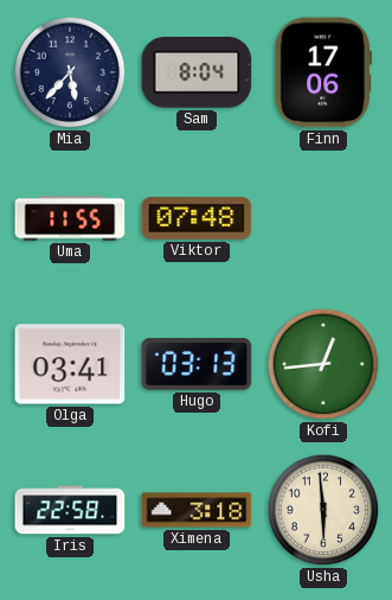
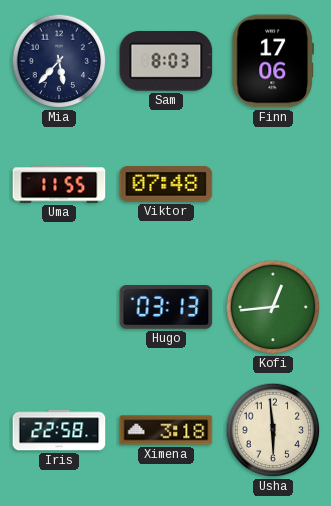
Sam: 8:04 -> 8:03
Olga: 03:41 -> none
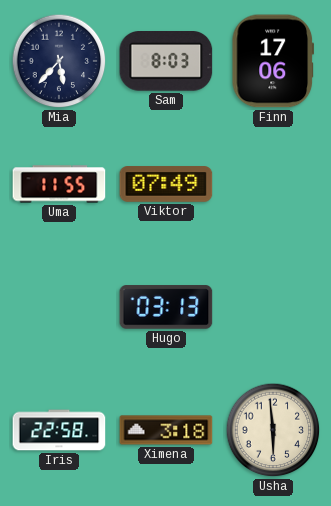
Viktor: 07:48 -> 07:49
Kofi: 12:44 -> none
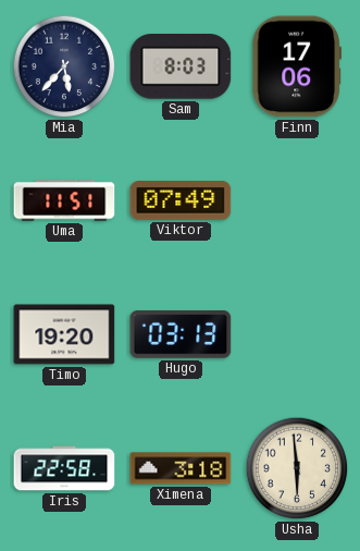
Uma: 11:55 -> 11:51
Timo: none -> 19:20
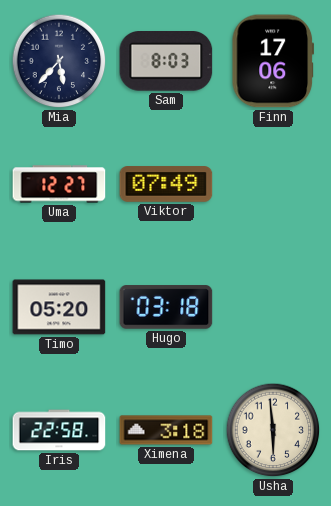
Uma: 11:51 -> 12:27
Timo: 19:20 -> 05:20
Hugo: 03:13 -> 03:18
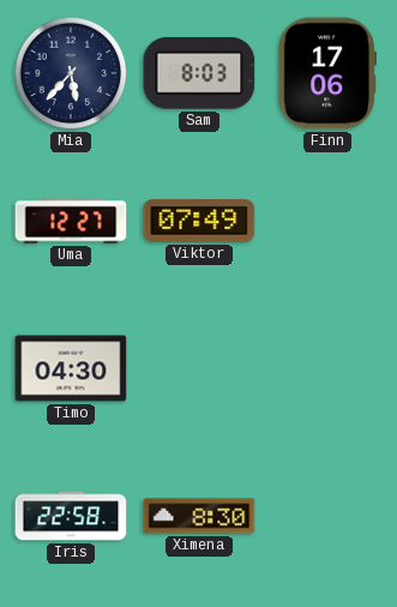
Timo: 05:20 -> 04:30
Hugo: 03:18 -> none
Ximena: 3:18 -> 8:30
Usha: 5:59 -> none
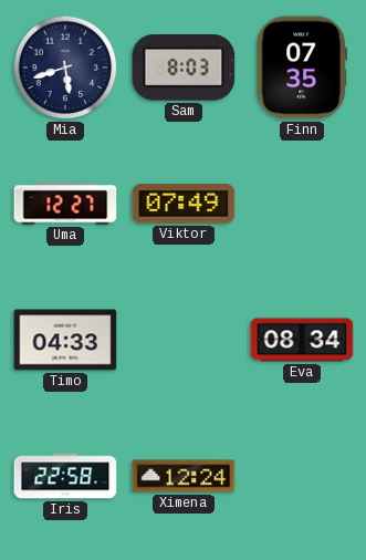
Mia: 5:37 -> 5:42
Finn: 17:06 -> 07:35
Timo: 04:30 -> 04:33
Eva: none -> 08:34
Ximena: 8:30 -> 12:24
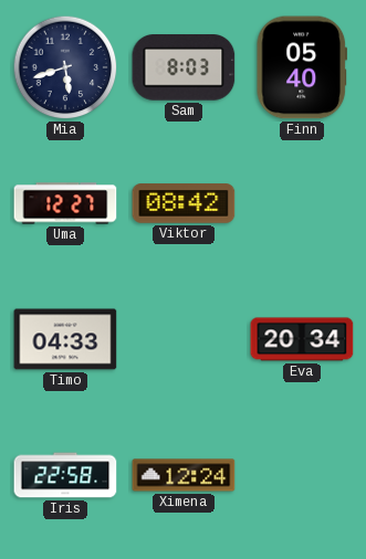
Finn: 07:35 -> 05:40
Viktor: 07:49 -> 08:42
Eva: 08:34 -> 20:34
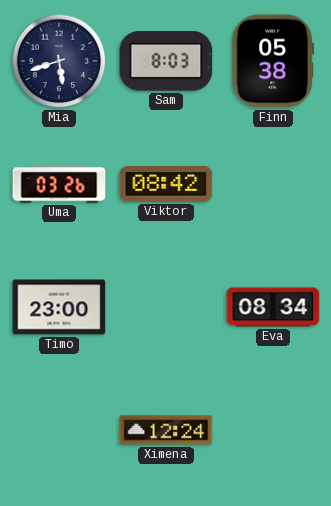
Finn: 05:40 -> 05:38
Uma: 12:27 -> 03:26
Timo: 04:33 -> 23:00
Eva: 20:34 -> 08:34
Iris: 22:58 -> none
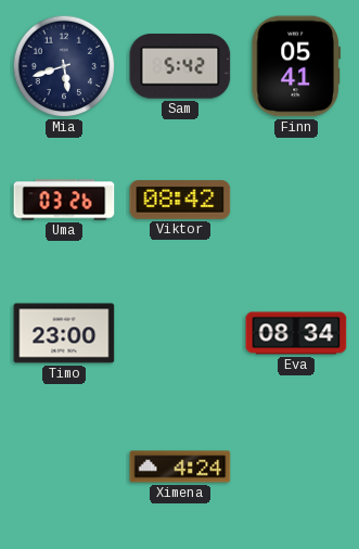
Sam: 8:03 -> 5:42
Finn: 05:38 -> 05:41
Ximena: 12:24 -> 4:24
